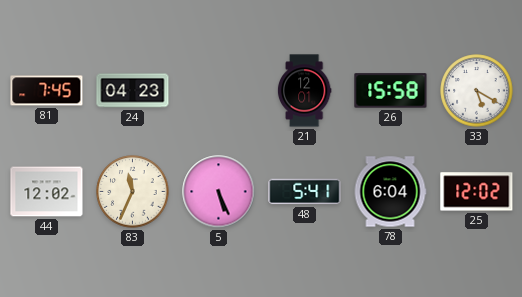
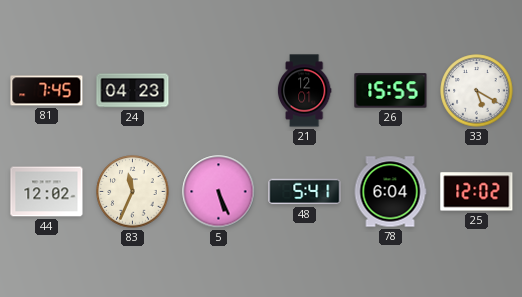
26: 15:58 -> 15:55
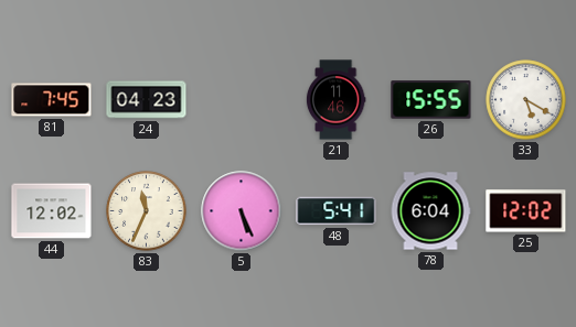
21: 12:01 -> 11:46
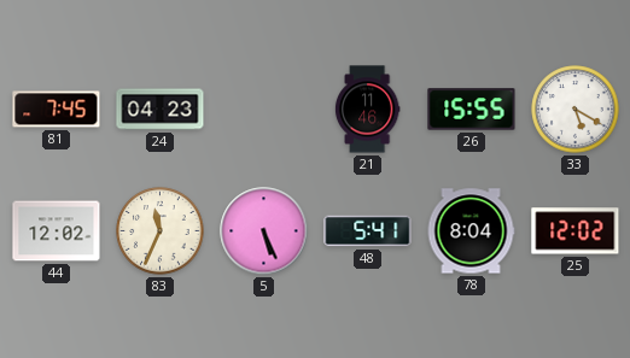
78: 6:04 -> 8:04
